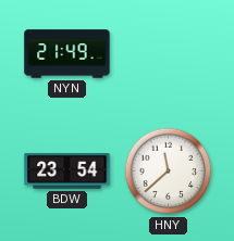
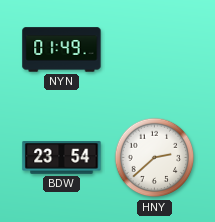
NYN: 21:49 -> 01:49
HNY: 11:38 -> 2:38
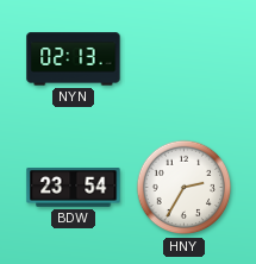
NYN: 01:49 -> 02:13
HNY: 2:38 -> 2:35
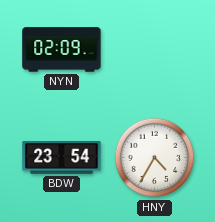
NYN: 02:13 -> 02:09
HNY: 2:35 -> 4:35
